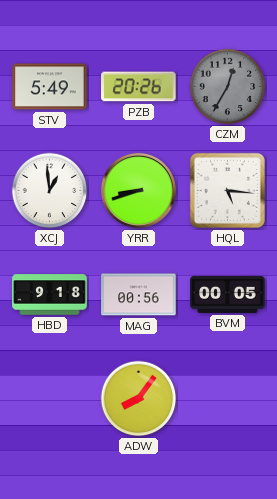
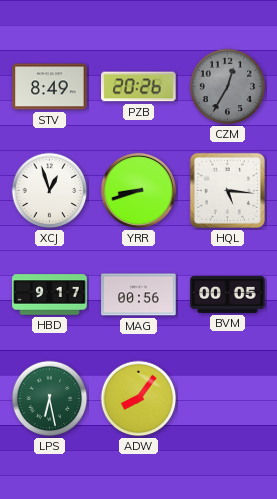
STV: 5:49 -> 8:49
XCJ: 12:59 -> 12:57
HBD: 9:18 -> 9:17
LPS: none -> 6:28
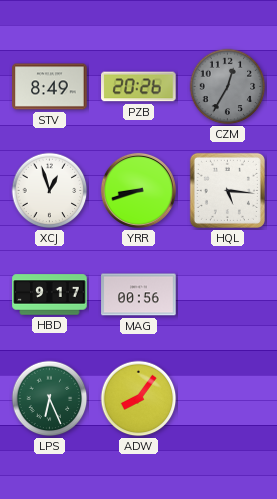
BVM: 00:05 -> none
LPS: 6:28 -> 6:26
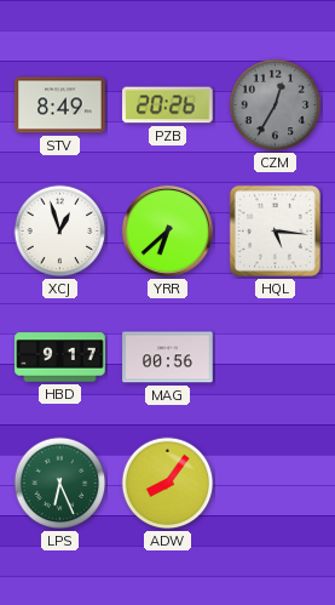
YRR: 8:42 -> 6:38
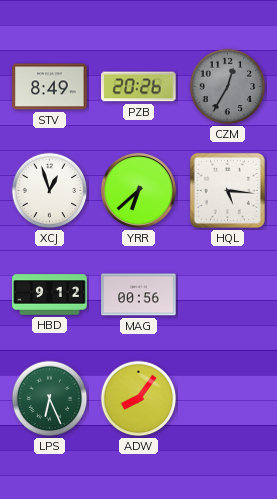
HBD: 9:17 -> 9:12
